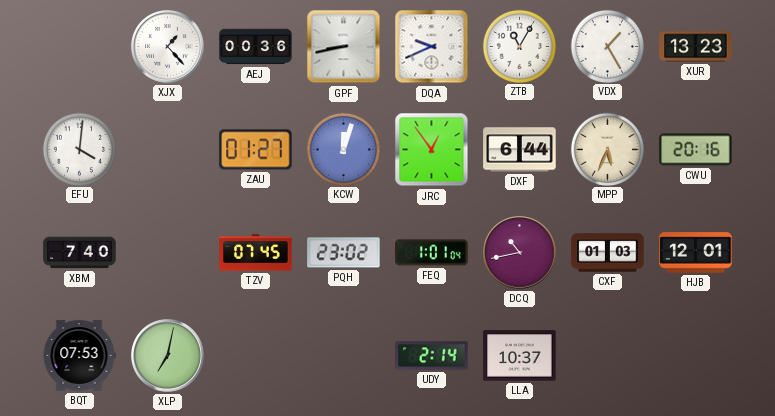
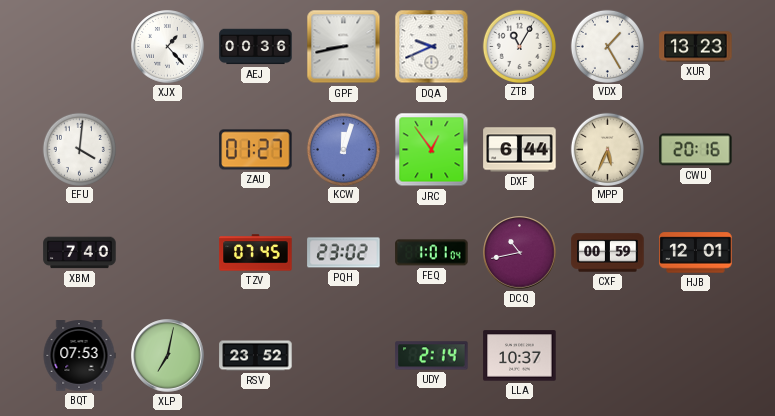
CXF: 01:03 -> 00:59
RSV: none -> 23:52
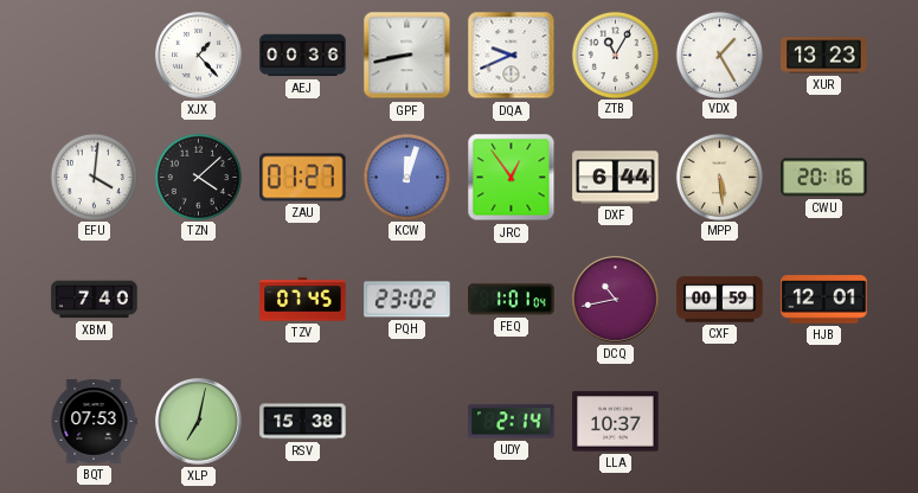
TZN: none -> 4:08
MPP: 5:34 -> 5:29
RSV: 23:52 -> 15:38
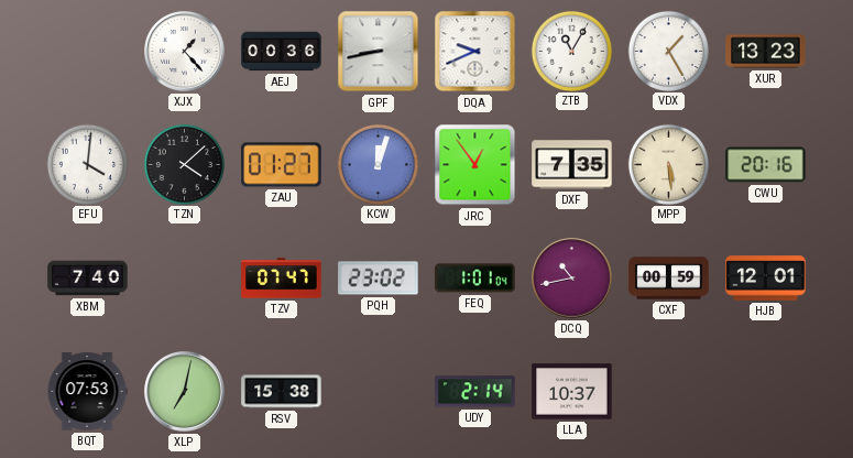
DXF: 6:44 -> 7:35
TZV: 07:45 -> 07:47
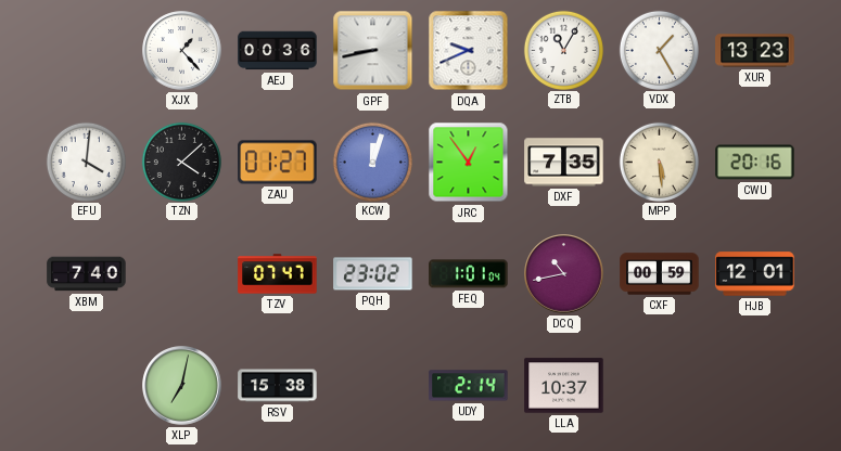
BQT: 07:53 -> none
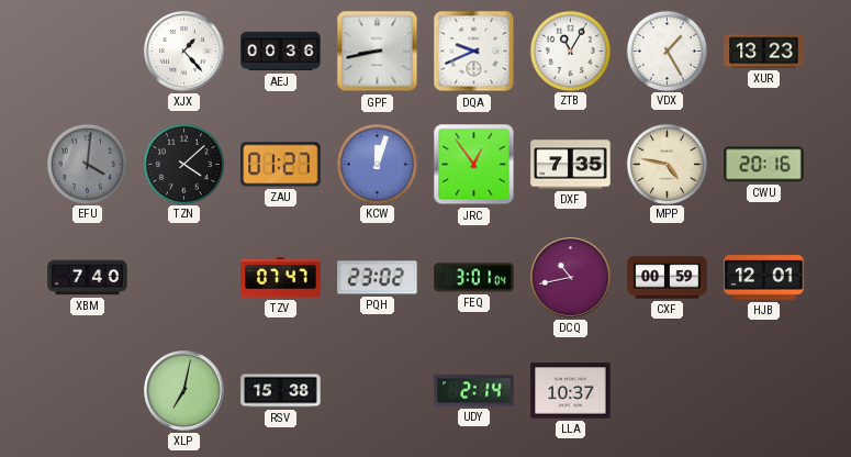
EFU dial: white -> grey
MPP: 5:29 -> 4:47
FEQ: 1:01 -> 3:01
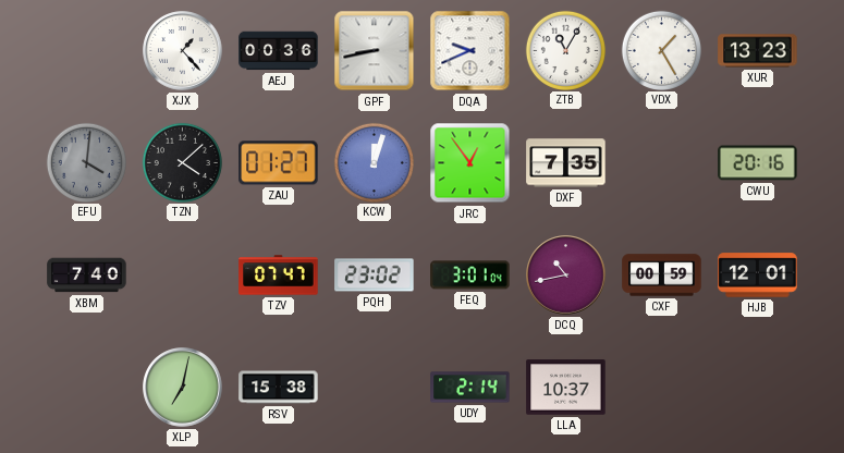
MPP: 4:47 -> none
